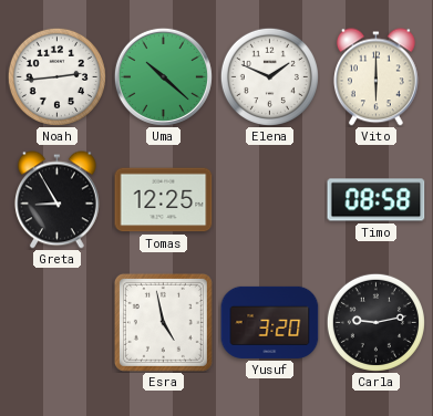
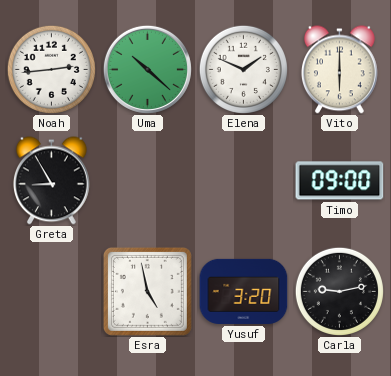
Tomas: 12:25 -> none
Timo: 08:58 -> 09:00
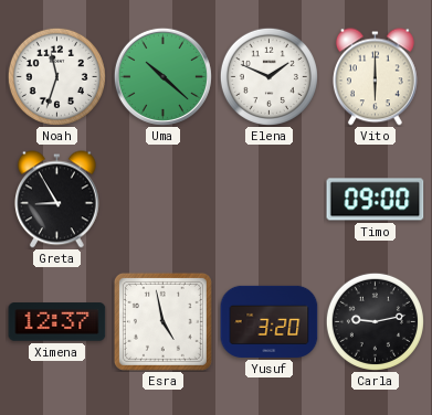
Noah: 2:44 -> 11:33
Ximena: none -> 12:37
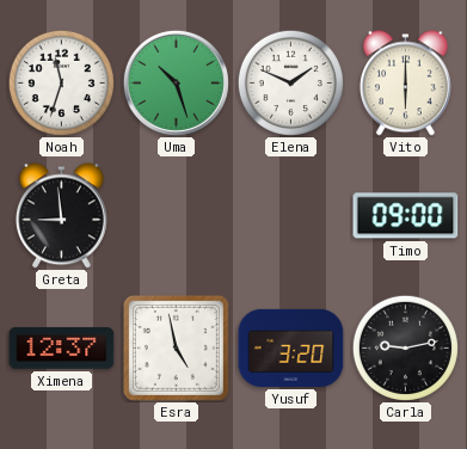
Uma: 10:22 -> 10:27
Greta: 8:55 -> 8:59
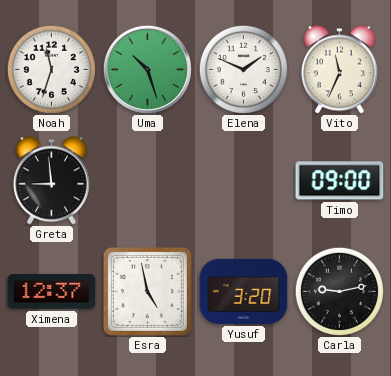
Vito: 6:00 -> 11:34
